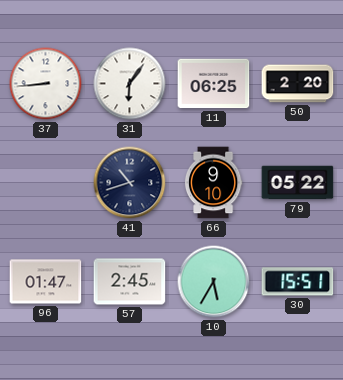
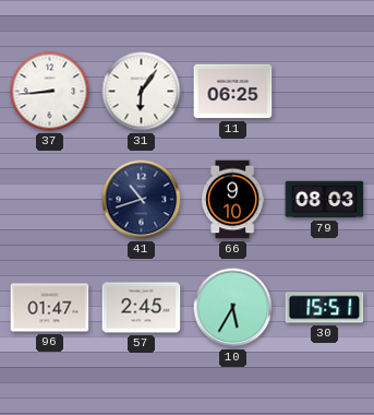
50: 2:20 -> none
79: 05:22 -> 08:03
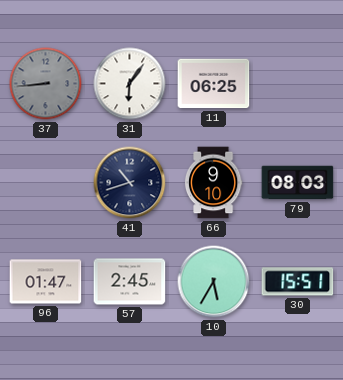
37 dial: white -> grey
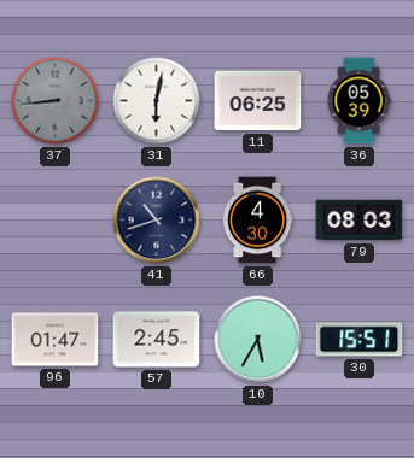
31: 6:06 -> 6:02
36: none -> 05:39
66: 9:10 -> 4:30
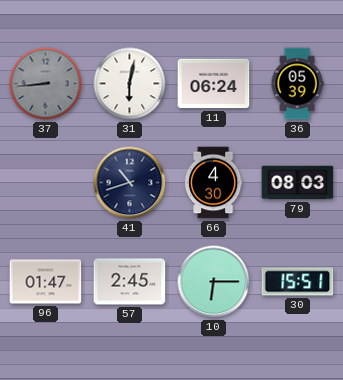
11: 06:25 -> 06:24
10: 5:35 -> 6:15
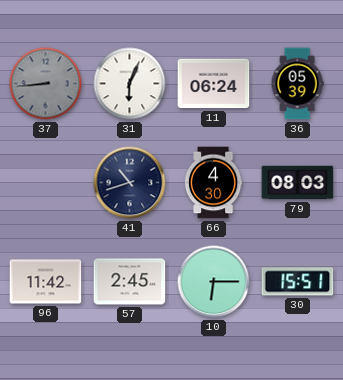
31: 6:02 -> 6:04
96: 01:47 -> 11:42
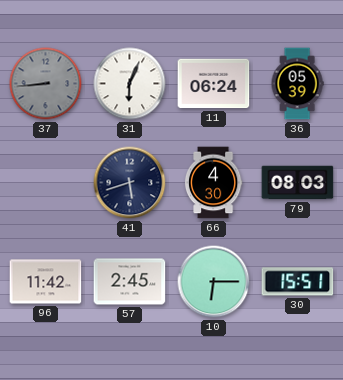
41: 10:42 -> 5:42
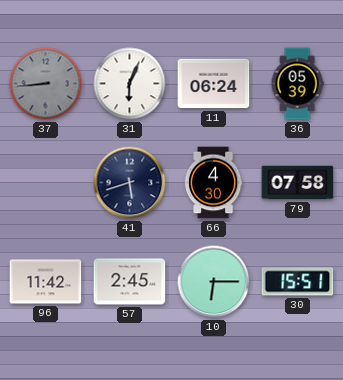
79: 08:03 -> 07:58
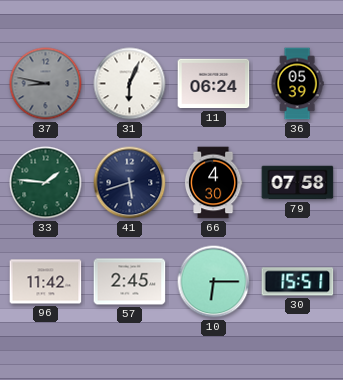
37: 8:44 -> 8:47
33: none -> 1:46
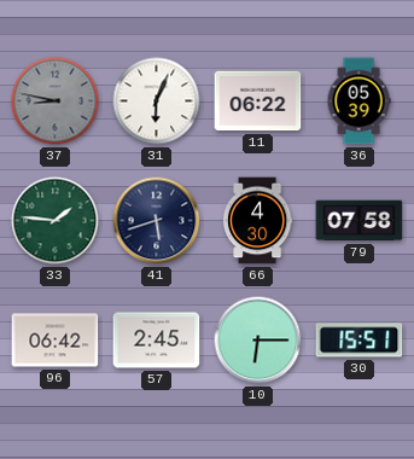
11: 06:24 -> 06:22
96: 11:42 -> 06:42
